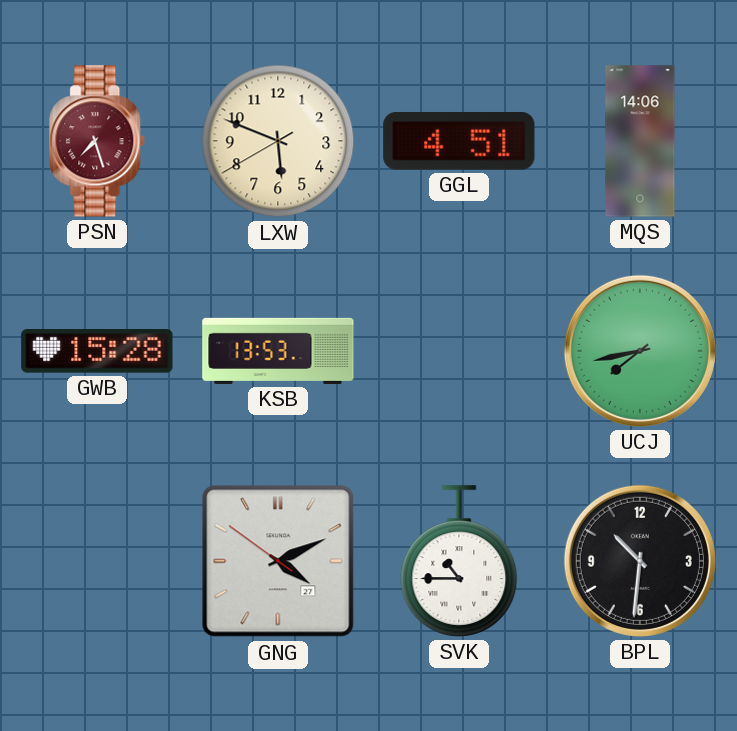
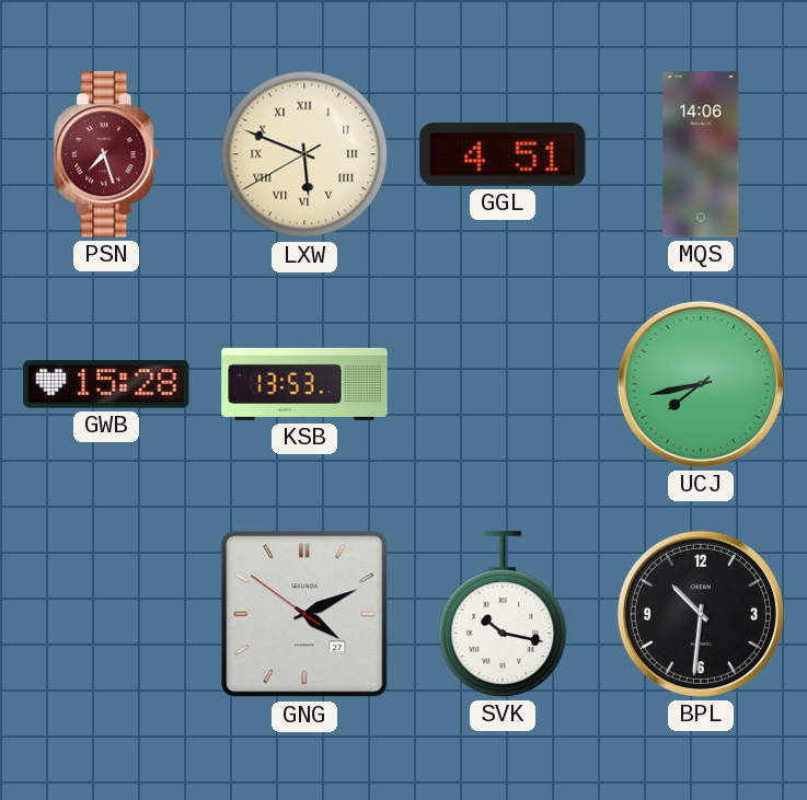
LXW numerals: Arabic -> Roman
SVK: 10:45 -> 10:17
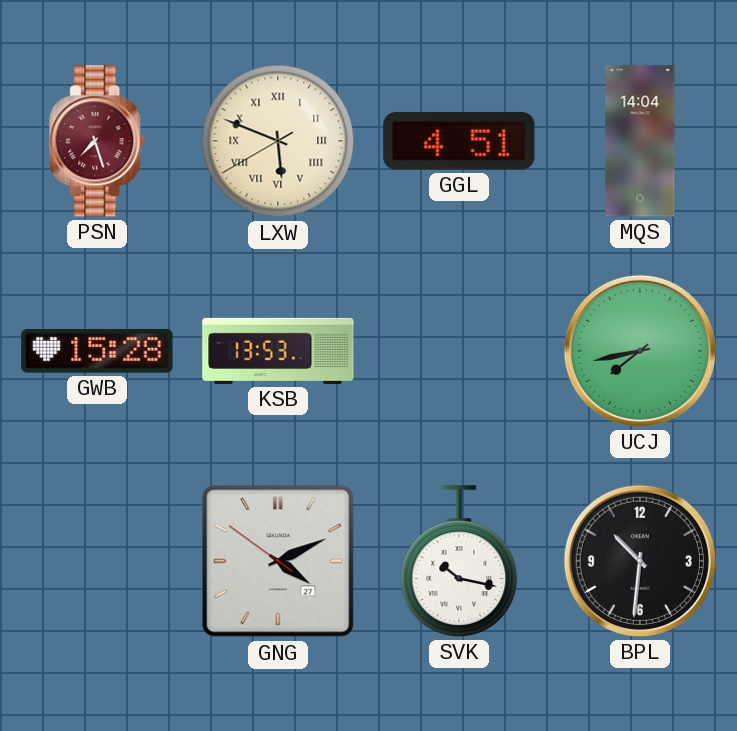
MQS: 14:06 -> 14:04
